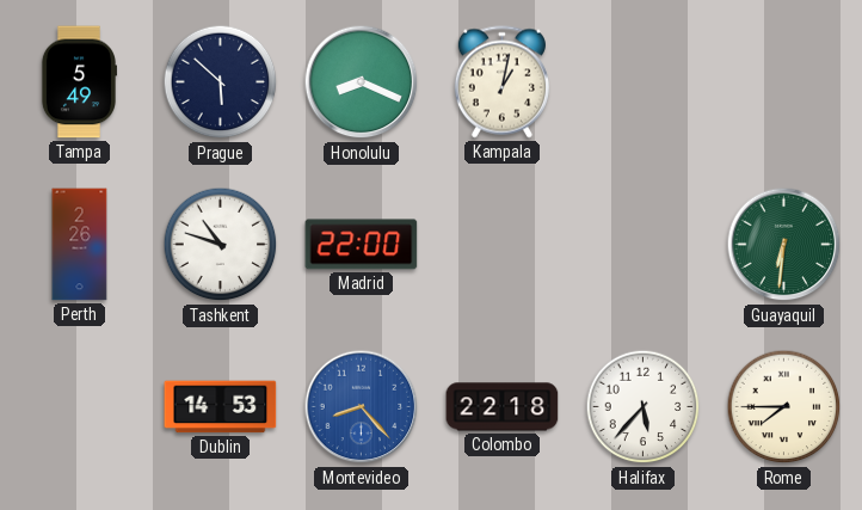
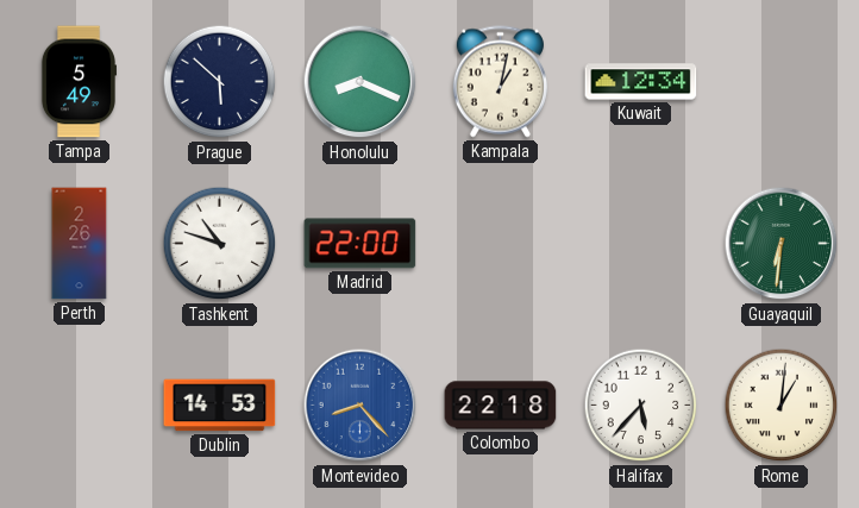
Kuwait: none -> 12:34
Rome: 7:45 -> 1:01
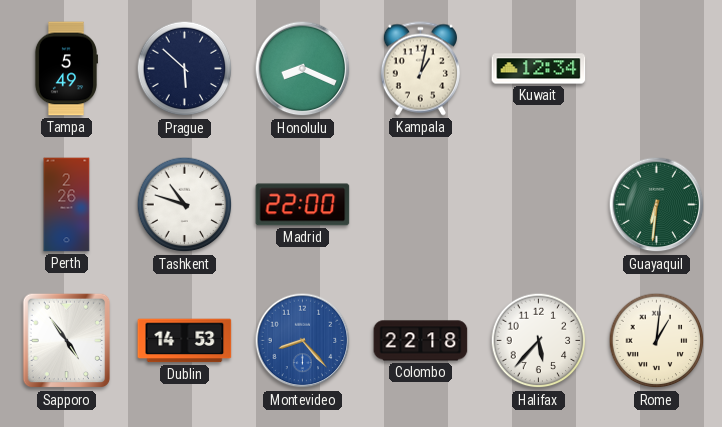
Sapporo: none -> 4:54
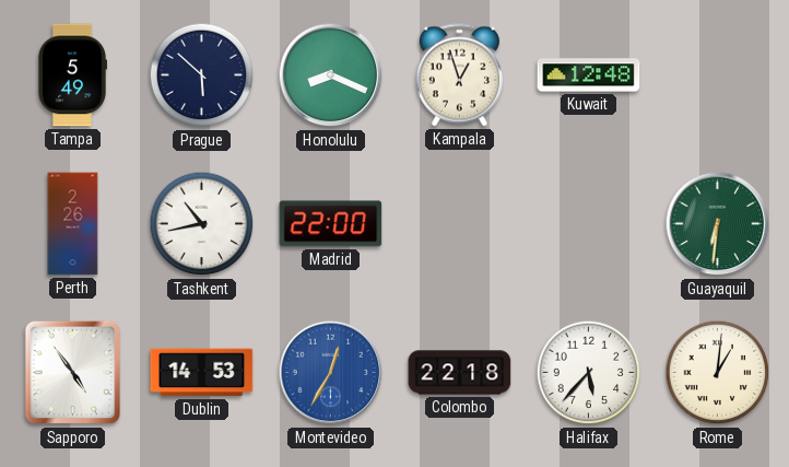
Kampala: 1:02 -> 12:57
Kuwait: 12:34 -> 12:48
Tashkent: 10:48 -> 10:43
Montevideo: 8:23 -> 12:35
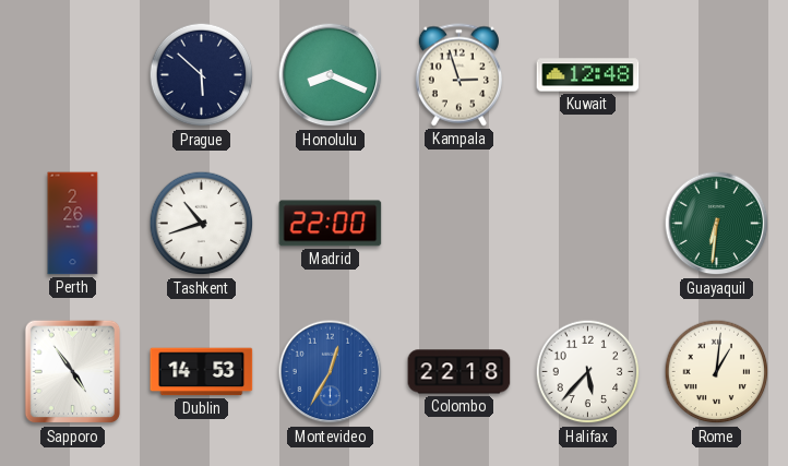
Tampa: 5:49 -> none
Kampala: 12:57 -> 2:57
Tashkent: 10:43 -> 10:42
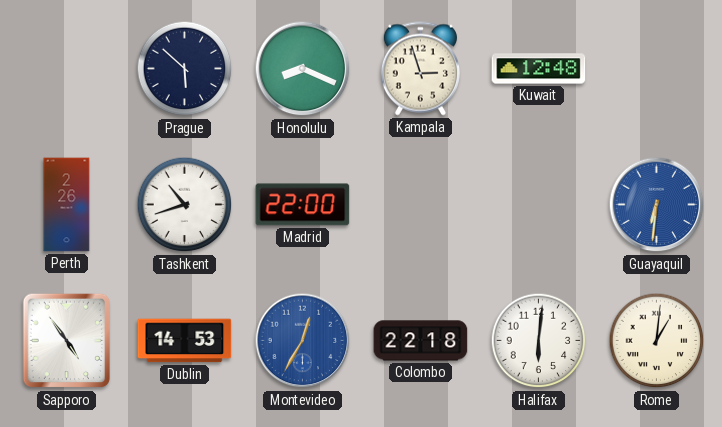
Guayaquil dial: green -> blue
Halifax: 5:37 -> 6:01
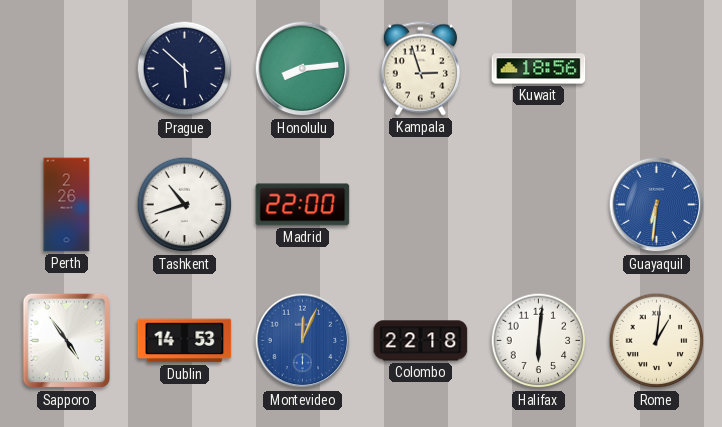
Honolulu: 8:19 -> 8:14
Kuwait: 12:48 -> 18:56
Montevideo: 12:35 -> 12:04
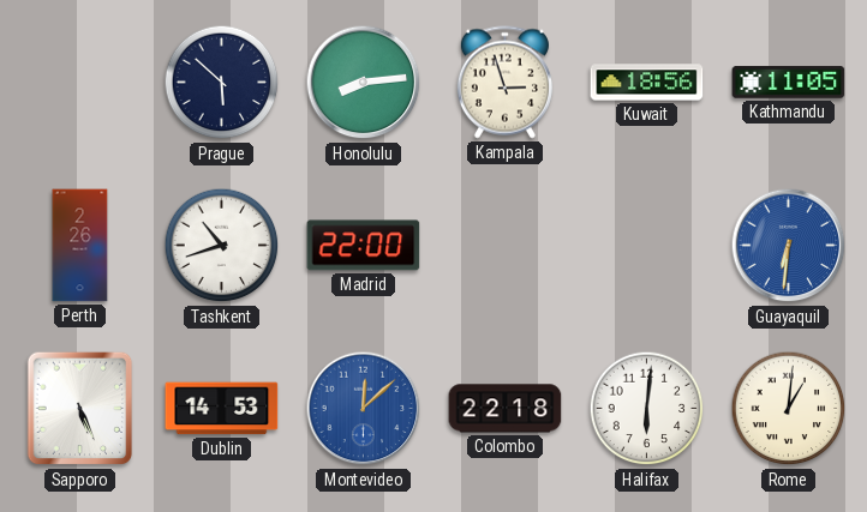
Kathmandu: none -> 11:05
Sapporo: 4:54 -> 5:26
Montevideo: 12:04 -> 12:08
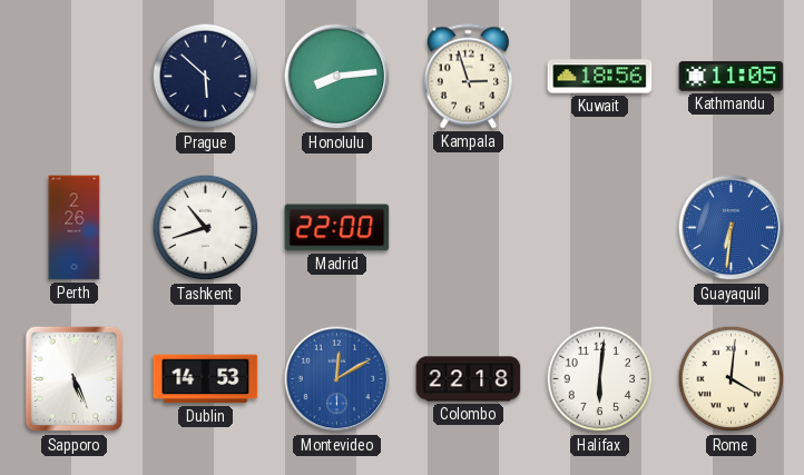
Montevideo: 12:08 -> 12:10
Rome: 1:01 -> 4:01
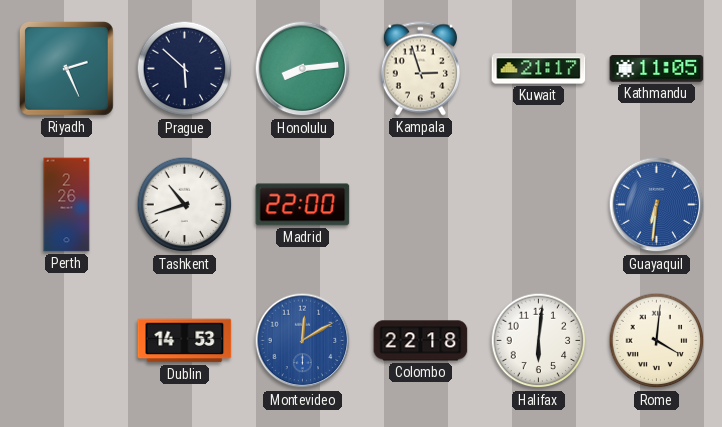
Riyadh: none -> 2:26
Kuwait: 18:56 -> 21:17
Sapporo: 5:26 -> none
